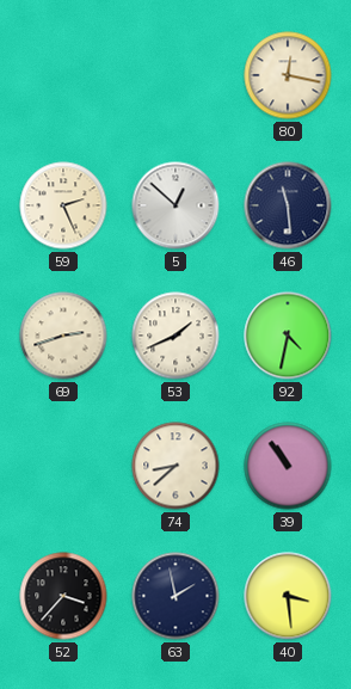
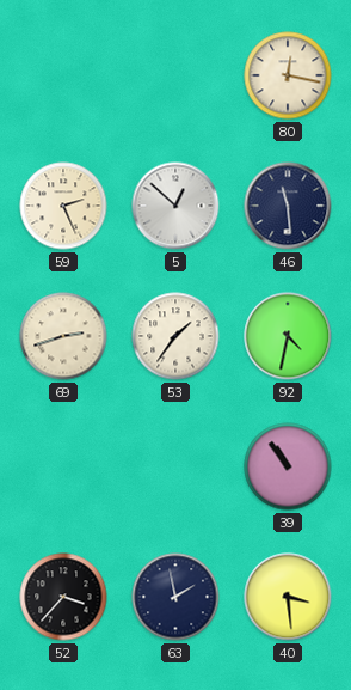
53: 1:41 -> 1:36
74: 8:38 -> none
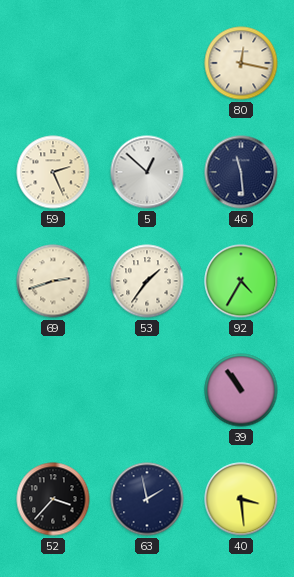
92: 4:32 -> 4:35
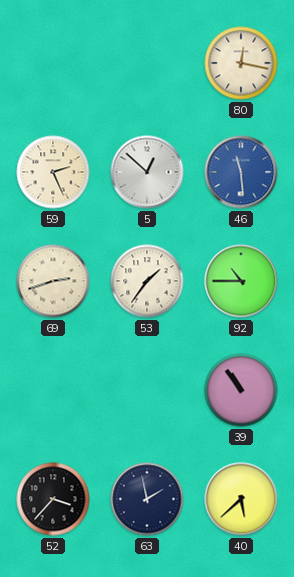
46 dial: navy -> blue
92: 4:35 -> 10:45
40: 3:29 -> 5:38
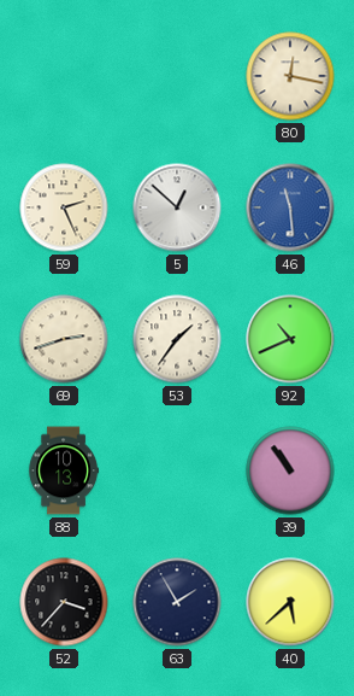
92: 10:45 -> 10:41
88: none -> 10:13
63: 1:58 -> 1:55
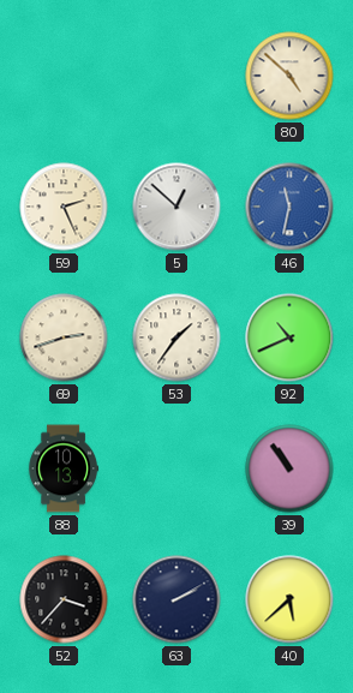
80: 12:17 -> 4:52
46: 11:29 -> 11:32
63: 1:55 -> 2:10
